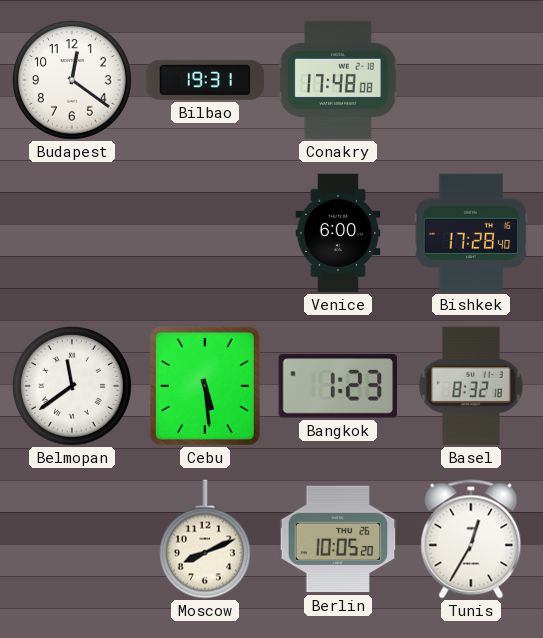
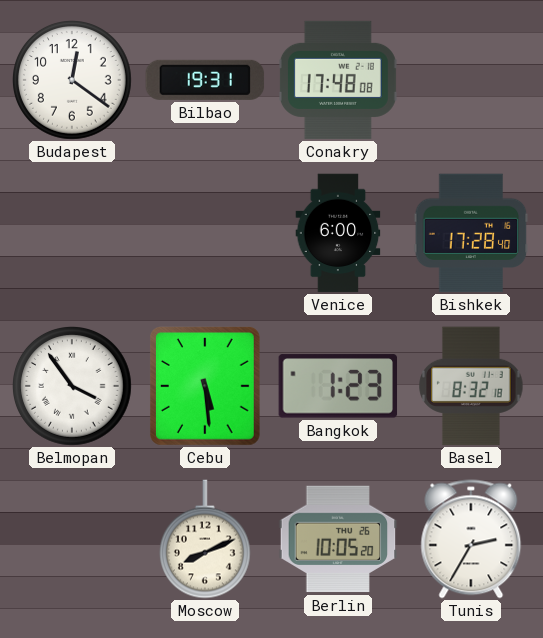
Belmopan: 11:39 -> 3:54
Tunis: 12:35 -> 2:35
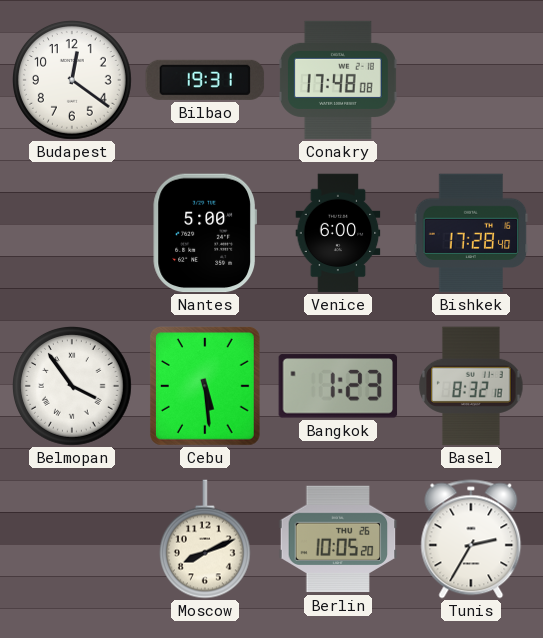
Nantes: none -> 5:00
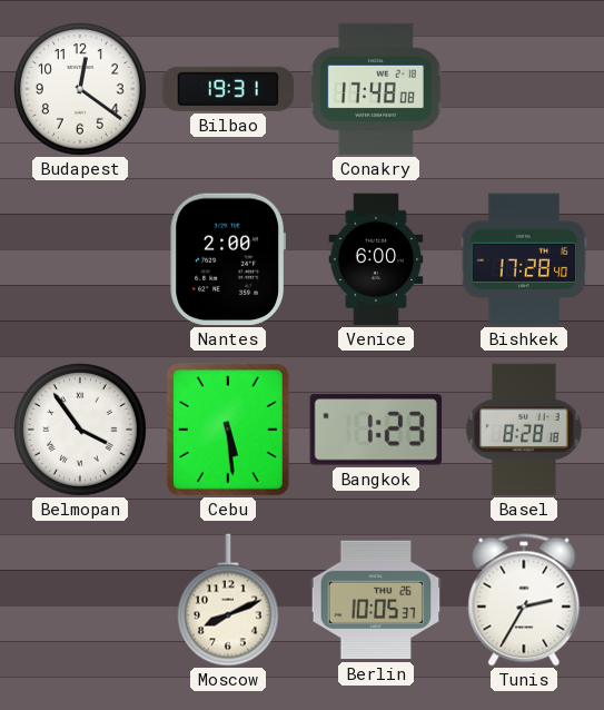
Nantes: 5:00 -> 2:00
Basel: 8:32 -> 8:28
Berlin: 10:05:20 -> 10:05:37
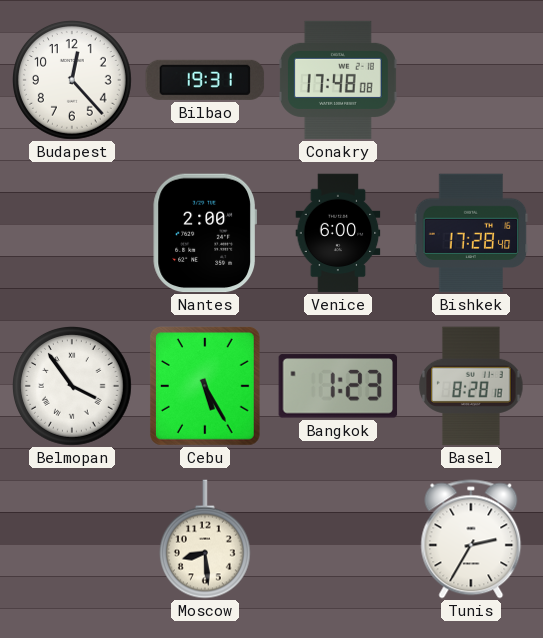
Budapest: 12:21 -> 12:23
Cebu: 5:29 -> 5:25
Moscow: 8:11 -> 8:29
Berlin: 10:05 -> none
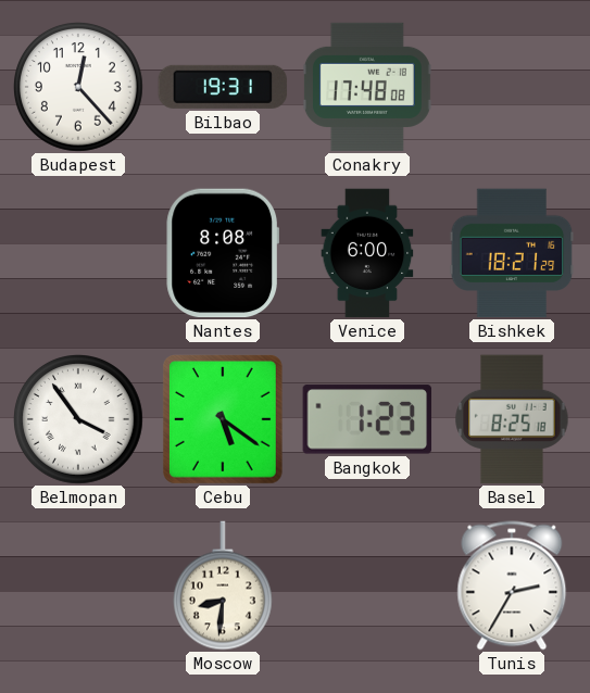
Nantes: 2:00 -> 8:08
Bishkek: 17:28 -> 18:21
Cebu: 5:25 -> 5:21
Basel: 8:28 -> 8:25
Moscow: 8:29 -> 8:31
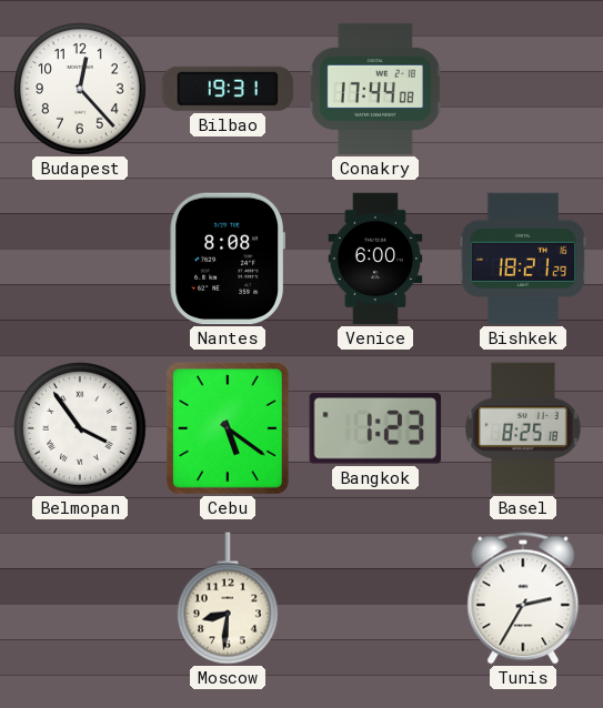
Conakry: 17:48 -> 17:44
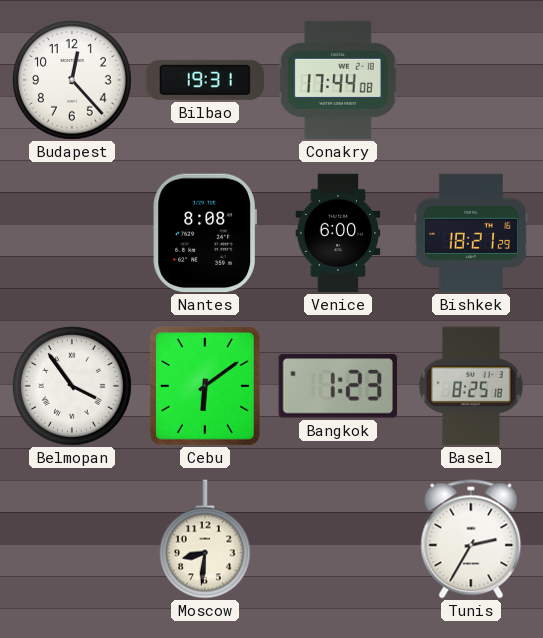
Cebu: 5:21 -> 6:09
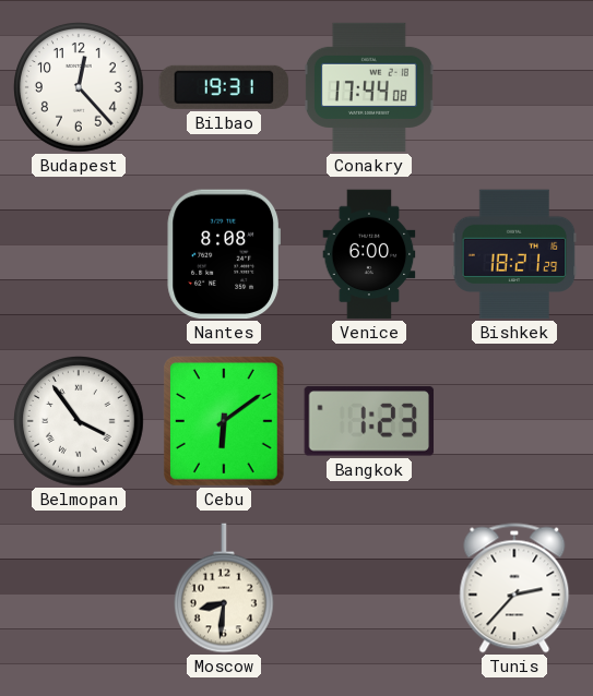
Basel: 8:25 -> none
Tunis: 2:35 -> 2:37
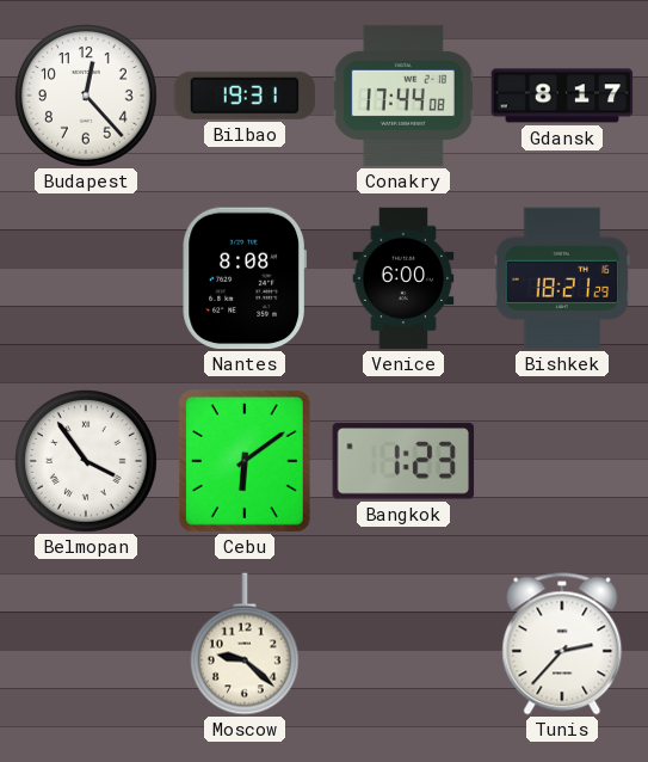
Gdansk: none -> 8:17
Moscow: 8:31 -> 9:22
